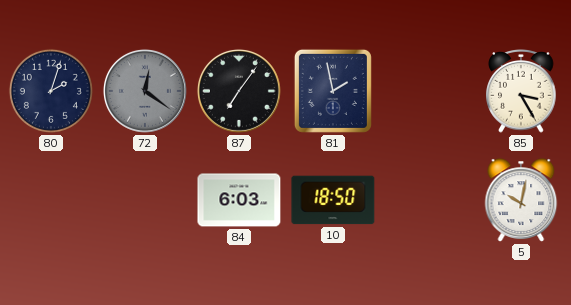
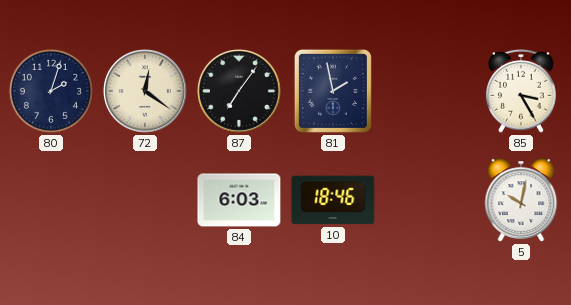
72 dial: grey -> cream
10: 18:50 -> 18:46
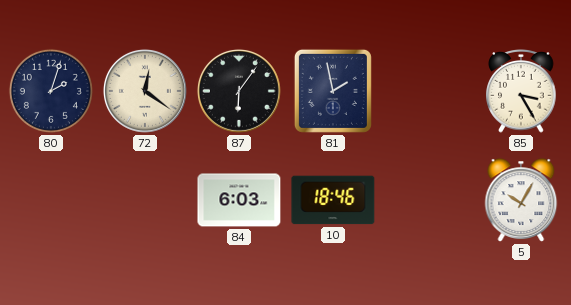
87: 7:06 -> 6:06
5: 10:02 -> 10:05
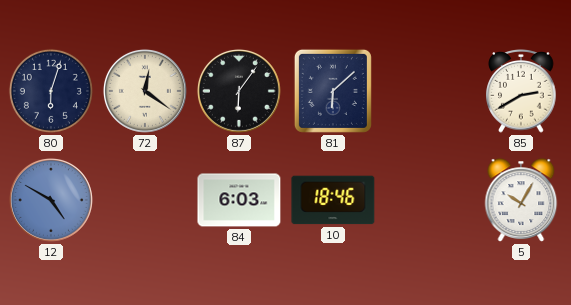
80: 2:03 -> 6:03
81: 1:58 -> 6:08
85: 3:25 -> 2:40
12: none -> 4:50
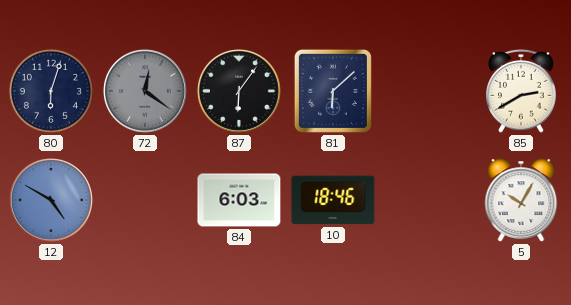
72 dial: cream -> grey
